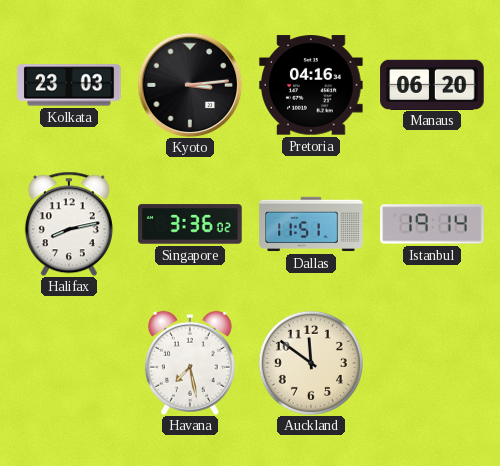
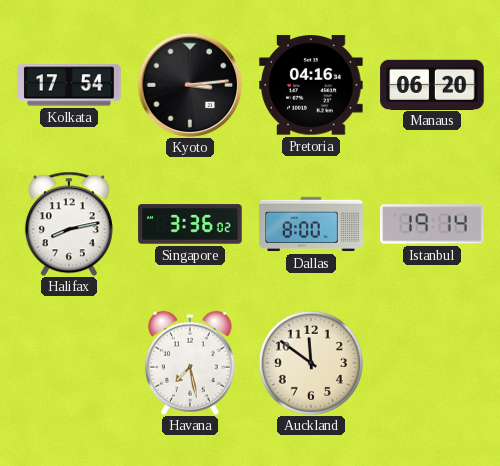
Kolkata: 23:03 -> 17:54
Dallas: 11:51 -> 8:00
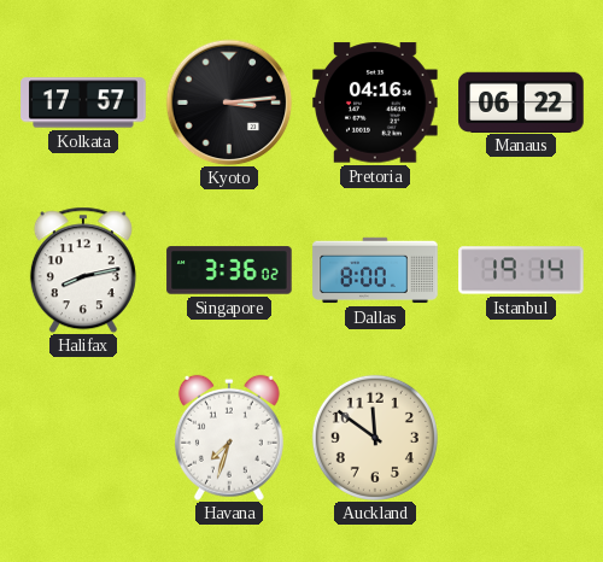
Kolkata: 17:54 -> 17:57
Manaus: 06:20 -> 06:22
Havana: 7:28 -> 7:33
